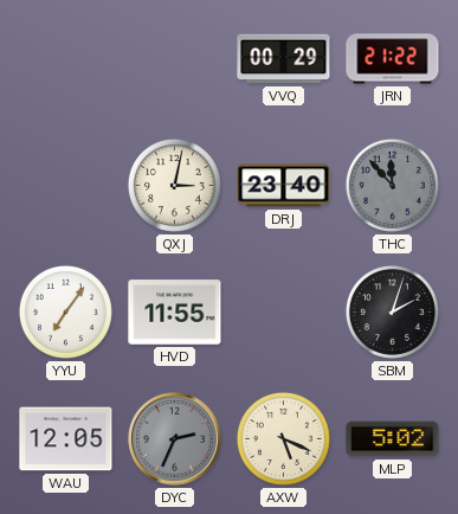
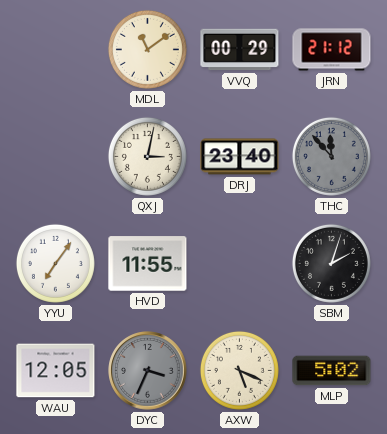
MDL: none -> 11:09
JRN: 21:22 -> 21:12
DYC: 2:34 -> 3:34
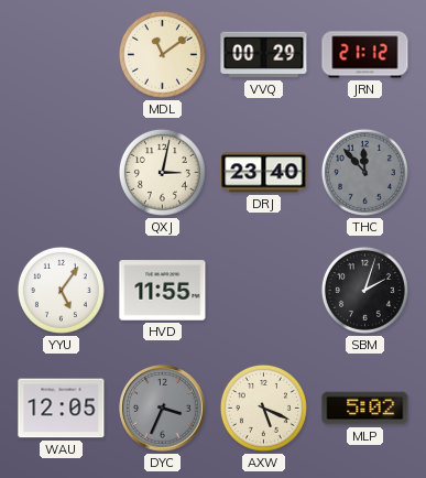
YYU: 7:06 -> 5:06
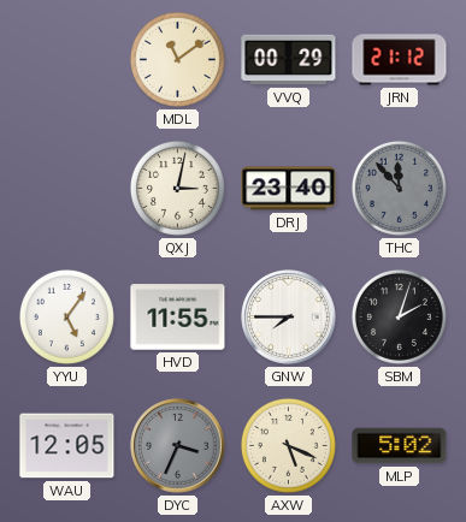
GNW: none -> 7:45
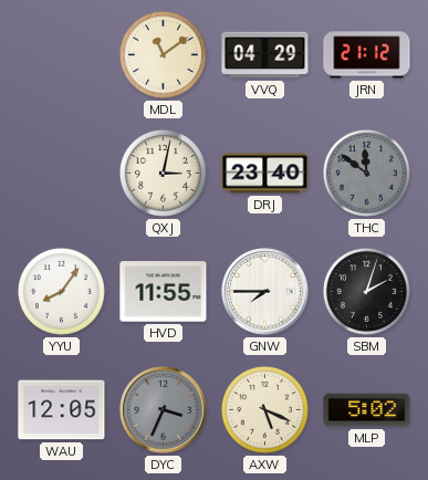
VVQ: 00:29 -> 04:29
THC: 11:53 -> 11:51
YYU: 5:06 -> 8:06
